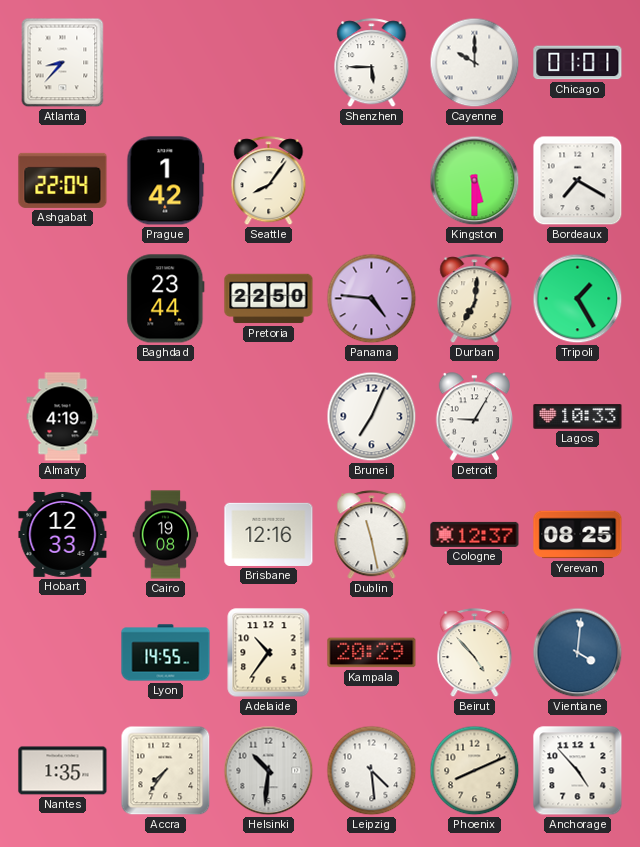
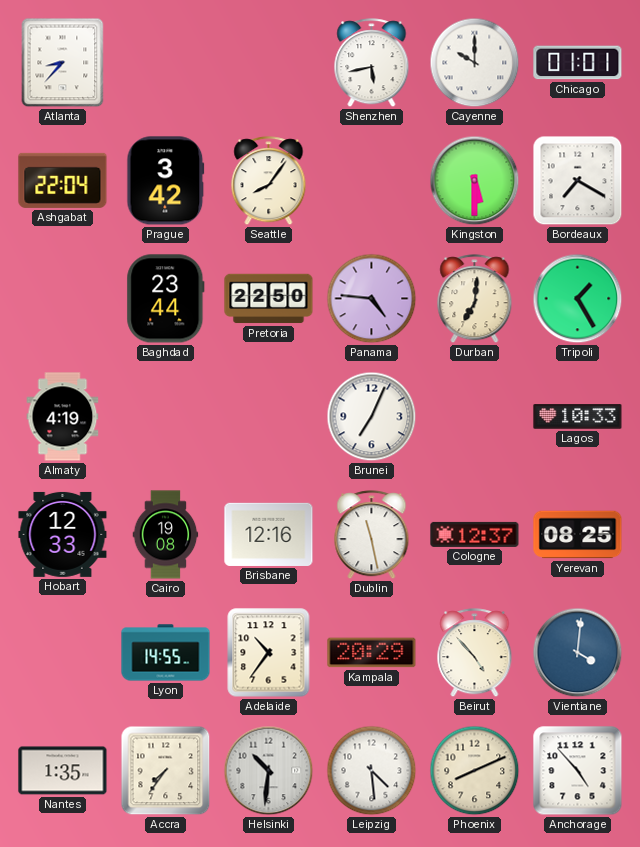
Shenzhen: 5:45 -> 5:43
Prague: 1:42 -> 3:42
Detroit: 9:05 -> none
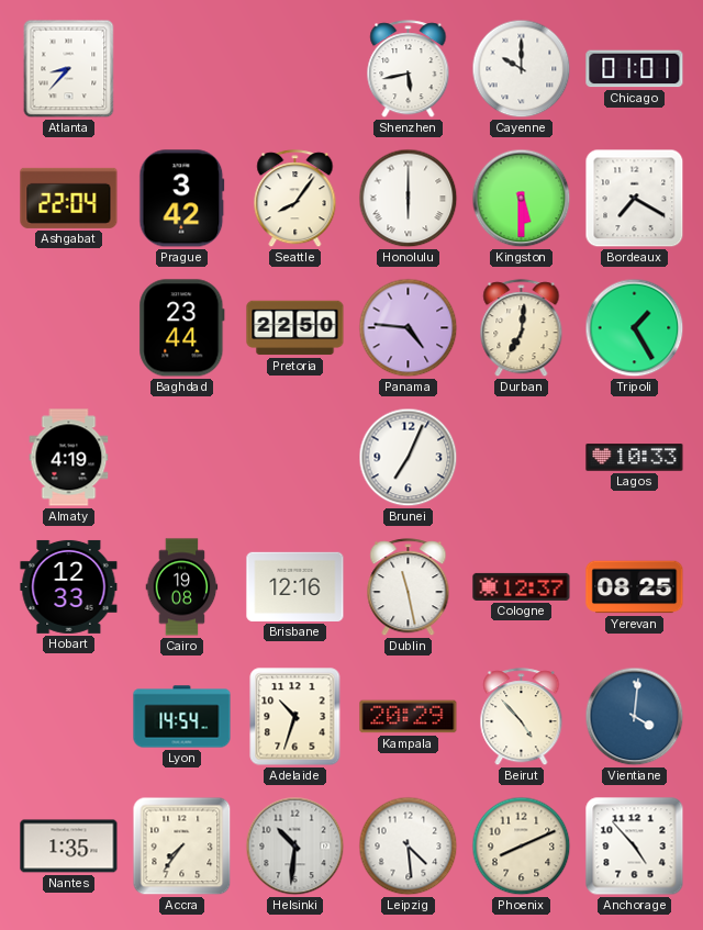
Honolulu: none -> 6:00
Lyon: 14:55 -> 14:54
Adelaide: 10:36 -> 10:33
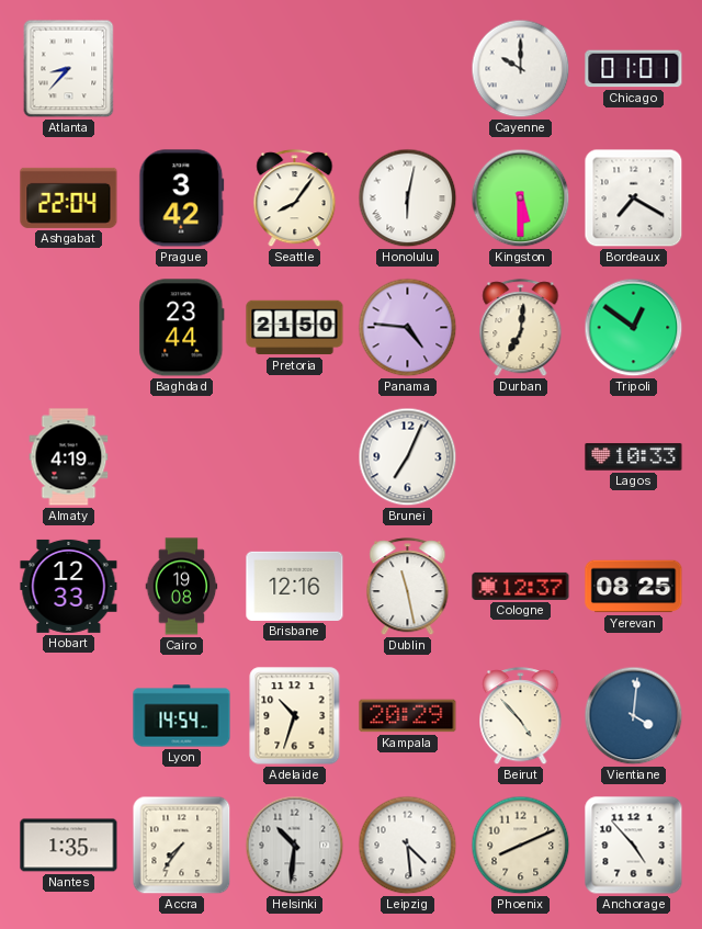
Shenzhen: 5:43 -> none
Honolulu: 6:00 -> 6:02
Pretoria: 22:50 -> 21:50
Tripoli: 1:25 -> 12:51
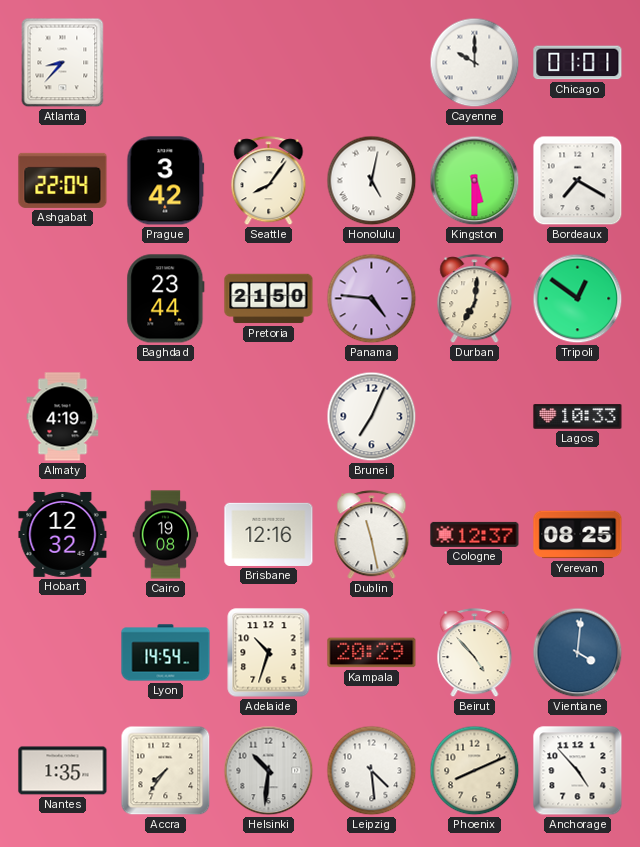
Honolulu: 6:02 -> 5:02
Hobart: 12:33 -> 12:32
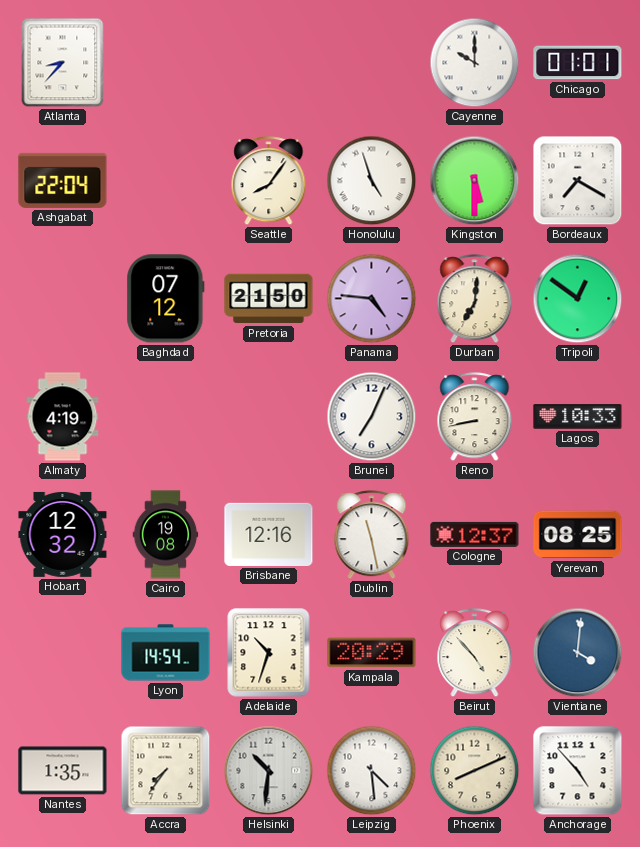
Prague: 3:42 -> none
Honolulu: 5:02 -> 4:57
Baghdad: 23:44 -> 07:12
Reno: none -> 8:43
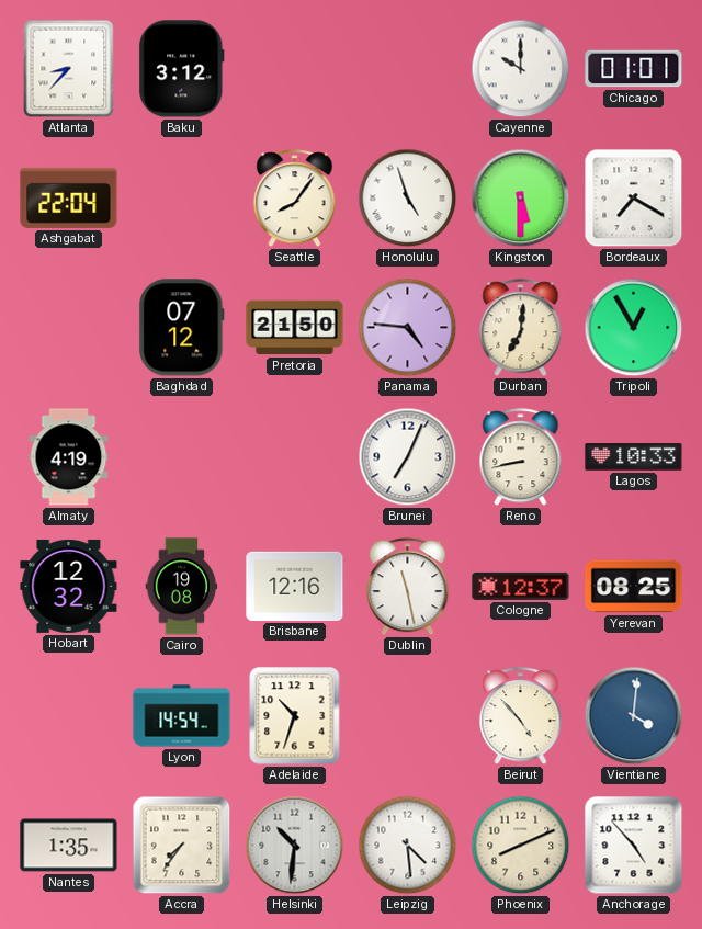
Baku: none -> 3:12
Tripoli: 12:51 -> 12:55
Kampala: 20:29 -> none
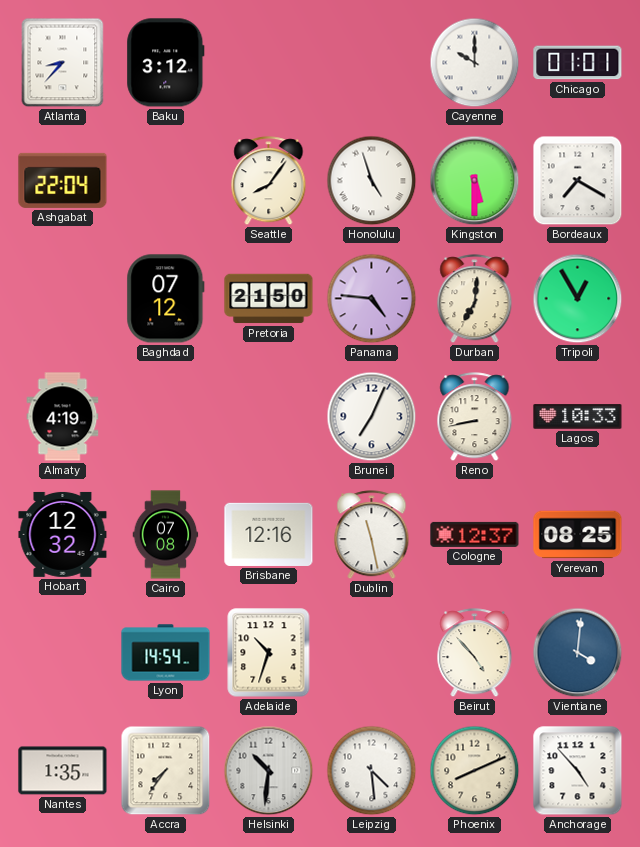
Cairo: 19:08 -> 07:08
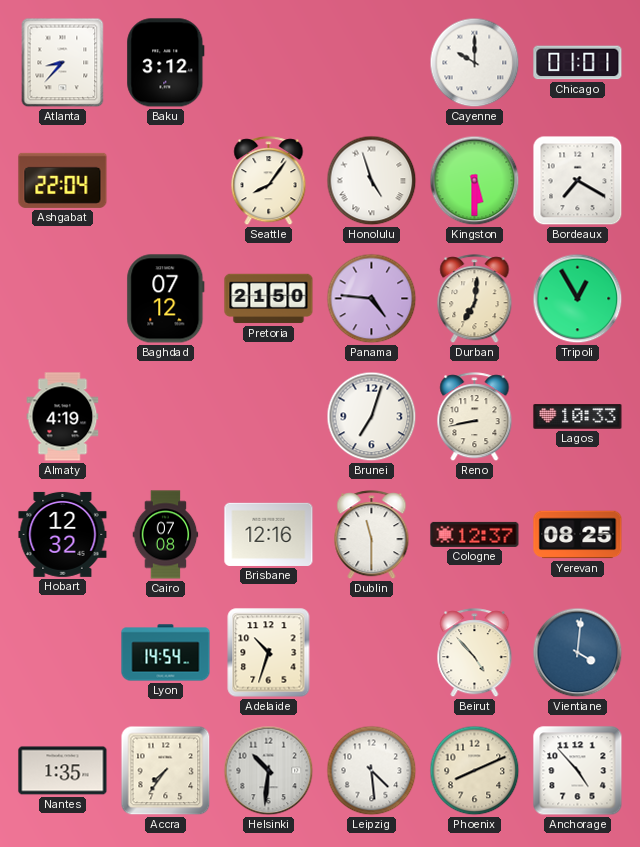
Brunei: 7:04 -> 7:03
Dublin: 11:28 -> 11:30
